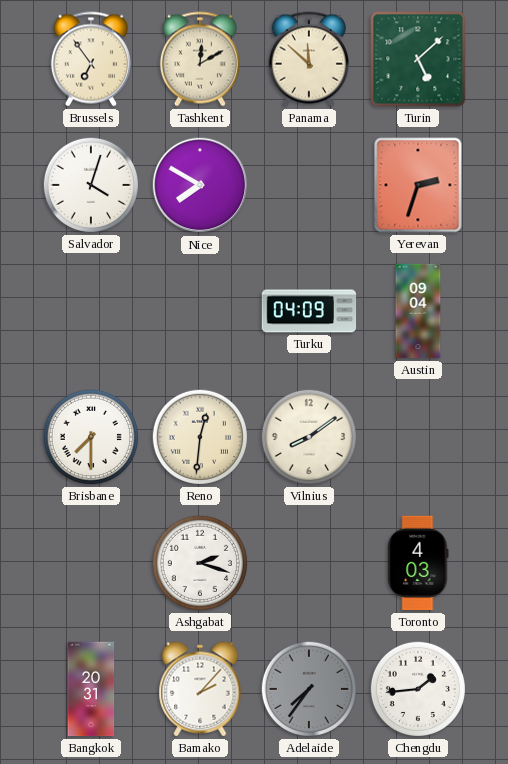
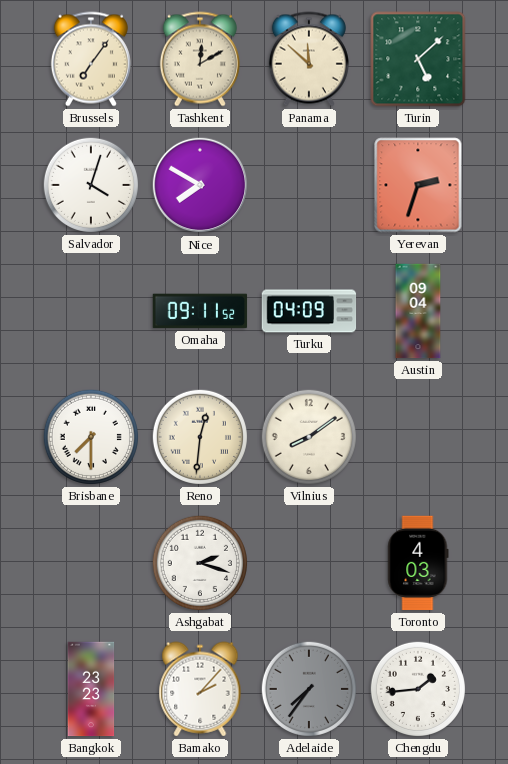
Brussels: 6:54 -> 7:06
Omaha: none -> 09:11
Bangkok: 20:31 -> 23:23
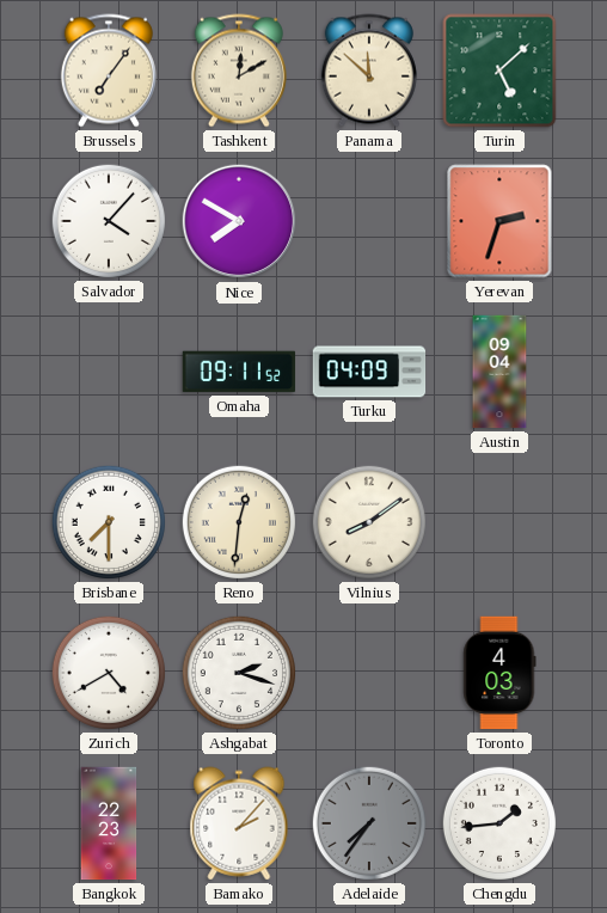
Salvador: 4:03 -> 4:07
Zurich: none -> 4:40
Bangkok: 23:23 -> 22:23
